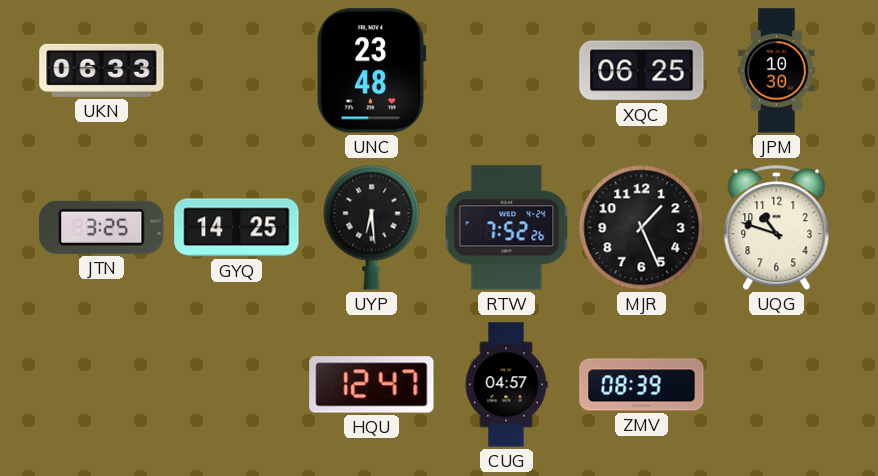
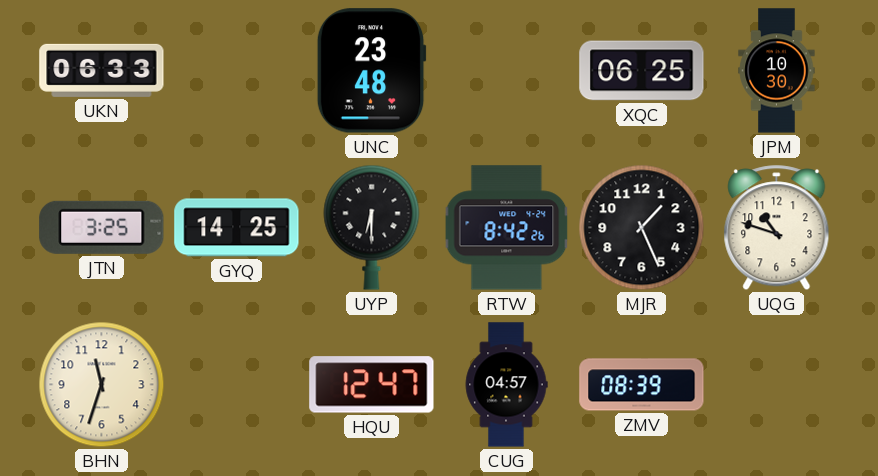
UYP: 6:29 -> 6:30
RTW: 7:52 -> 8:42
BHN: none -> 11:33
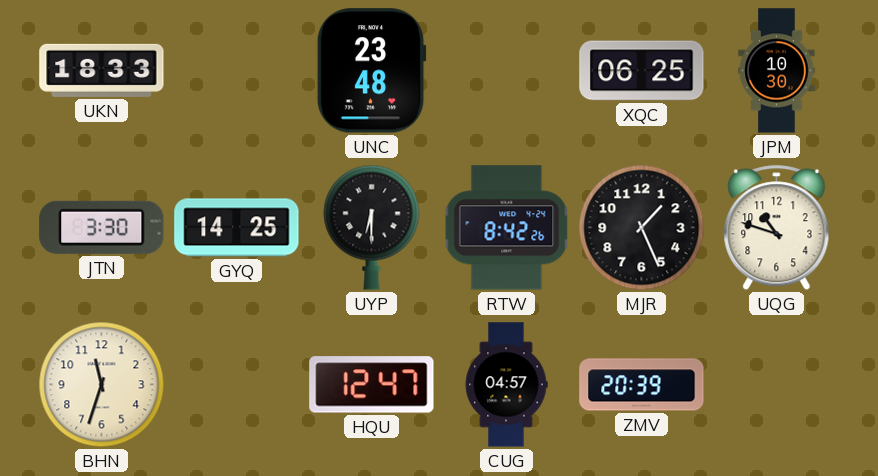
UKN: 06:33 -> 18:33
JTN: 3:25 -> 3:30
ZMV: 08:39 -> 20:39
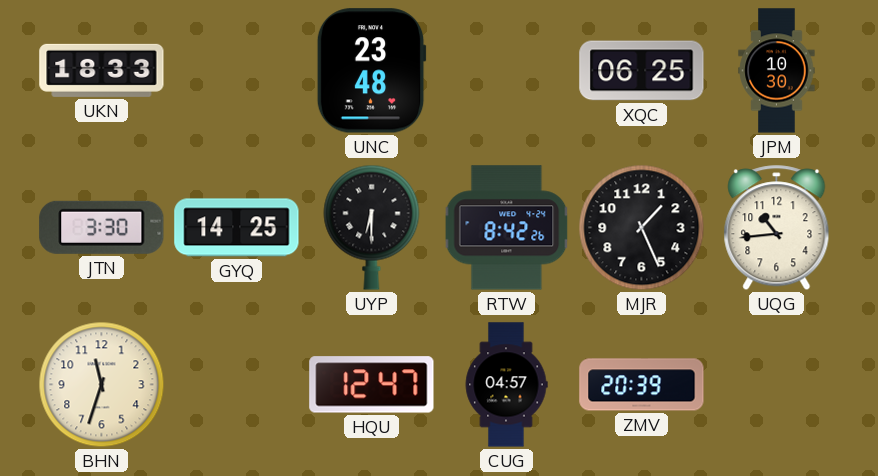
UQG: 10:48 -> 10:44
